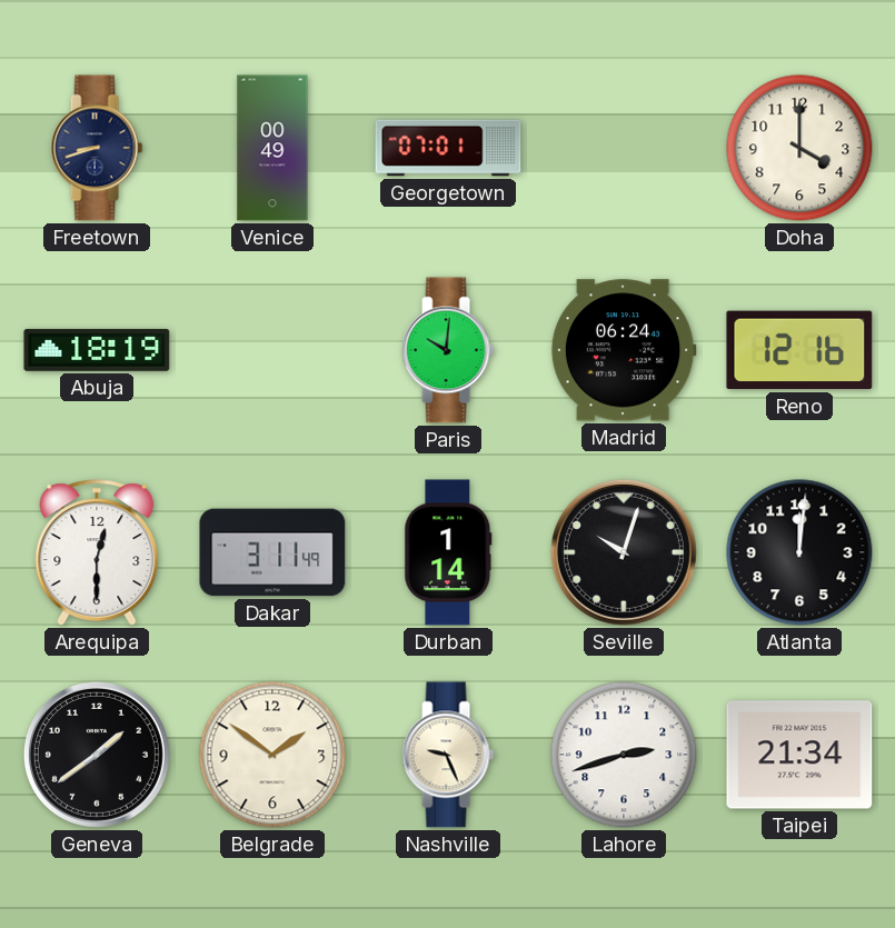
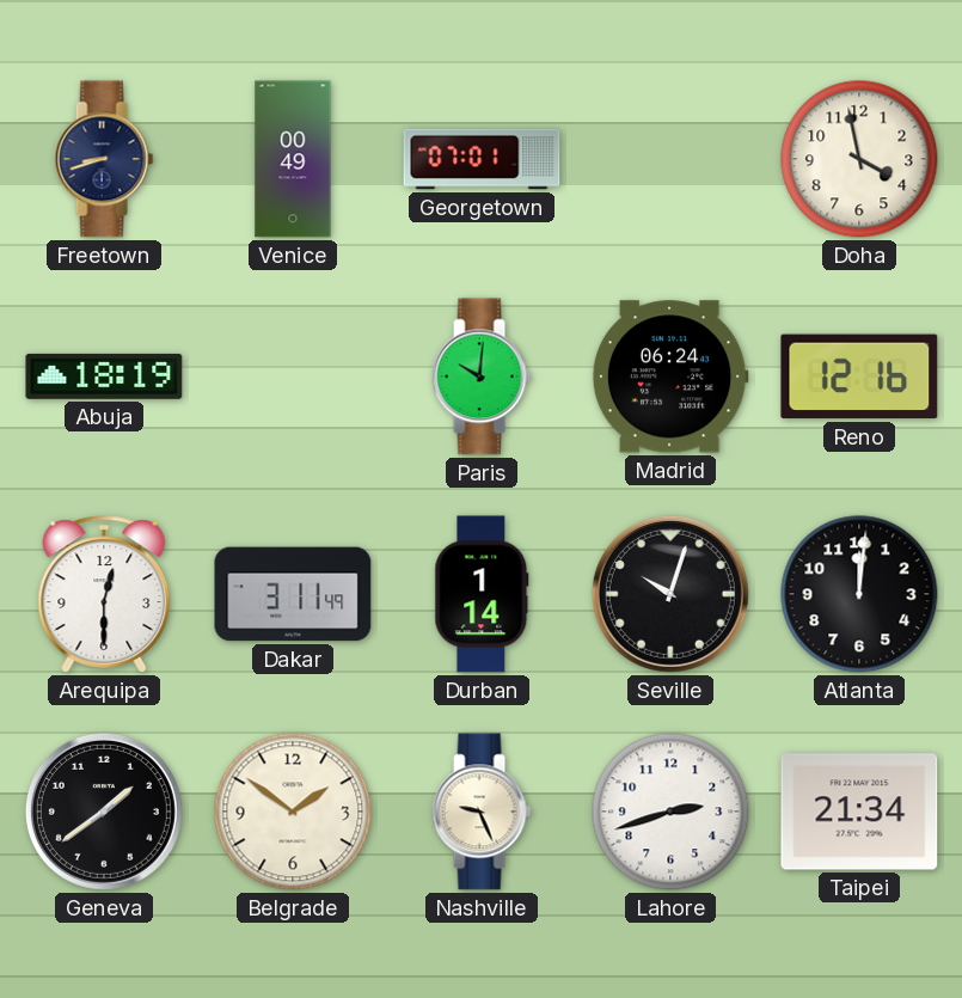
Doha: 4:00 -> 3:58
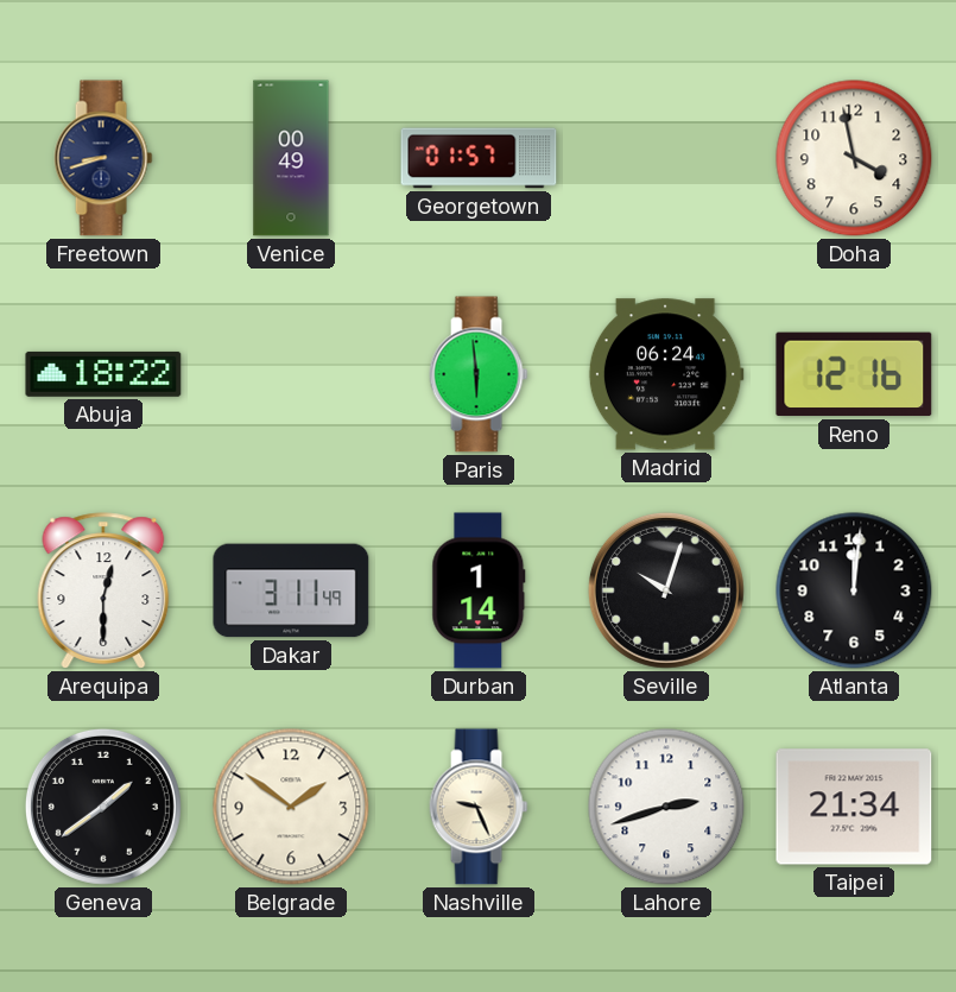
Georgetown: 07:01 -> 01:57
Abuja: 18:19 -> 18:22
Paris: 10:01 -> 5:59
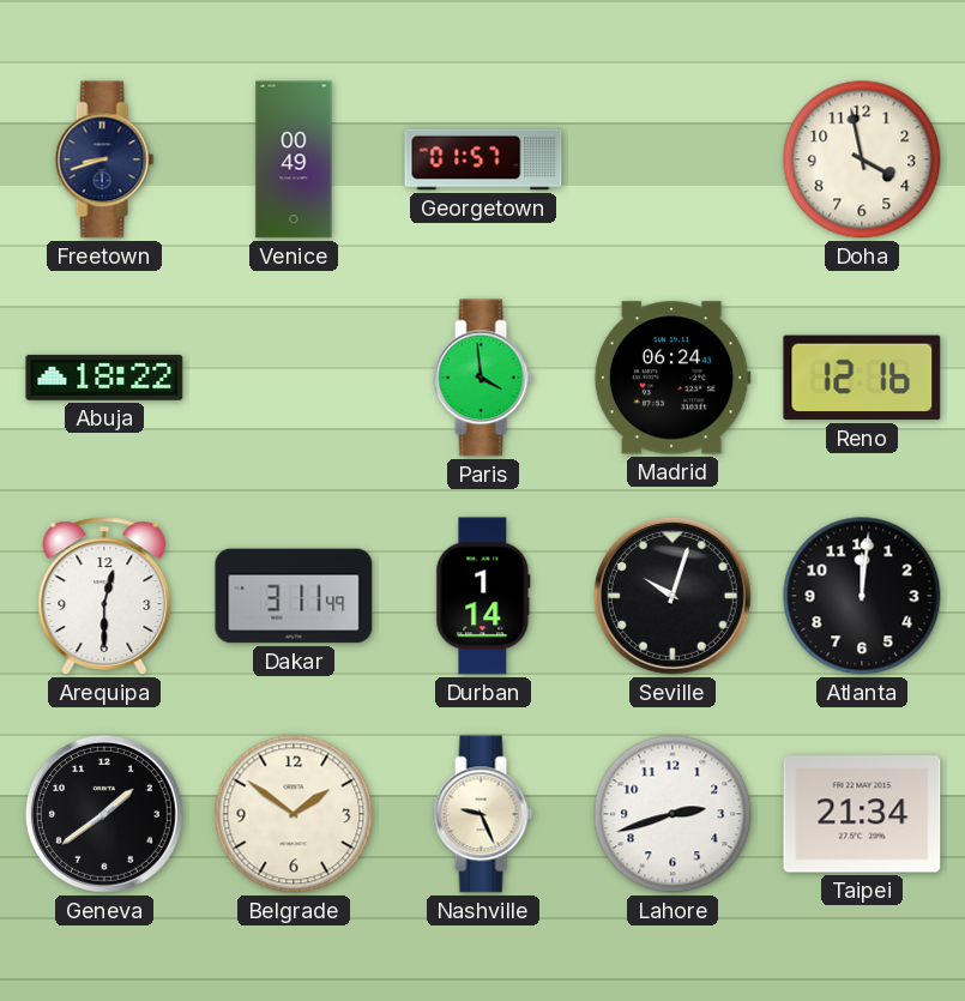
Paris: 5:59 -> 3:59
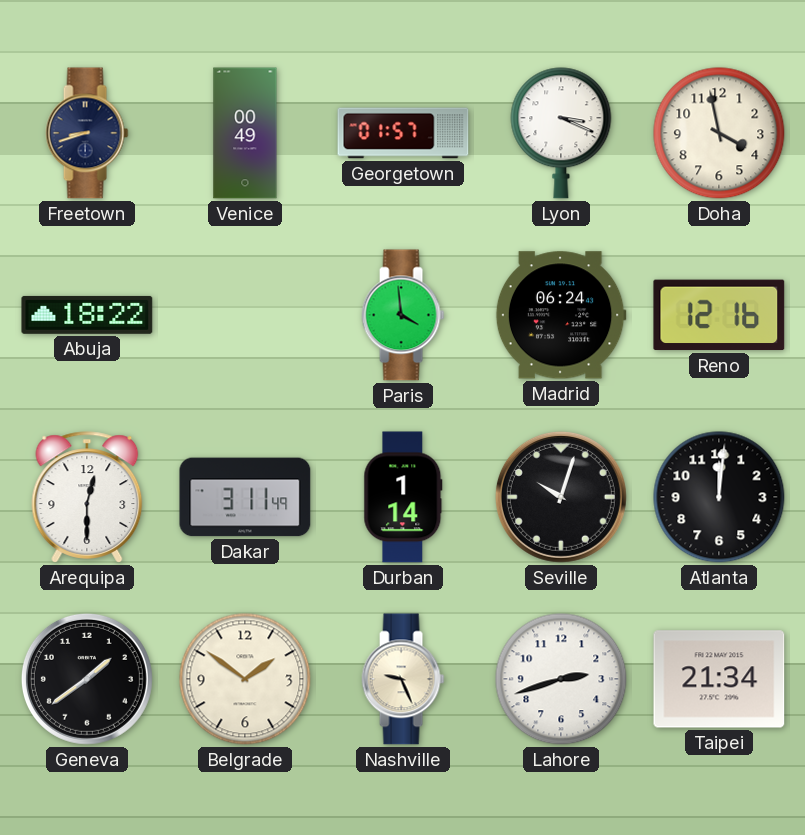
Lyon: none -> 3:19
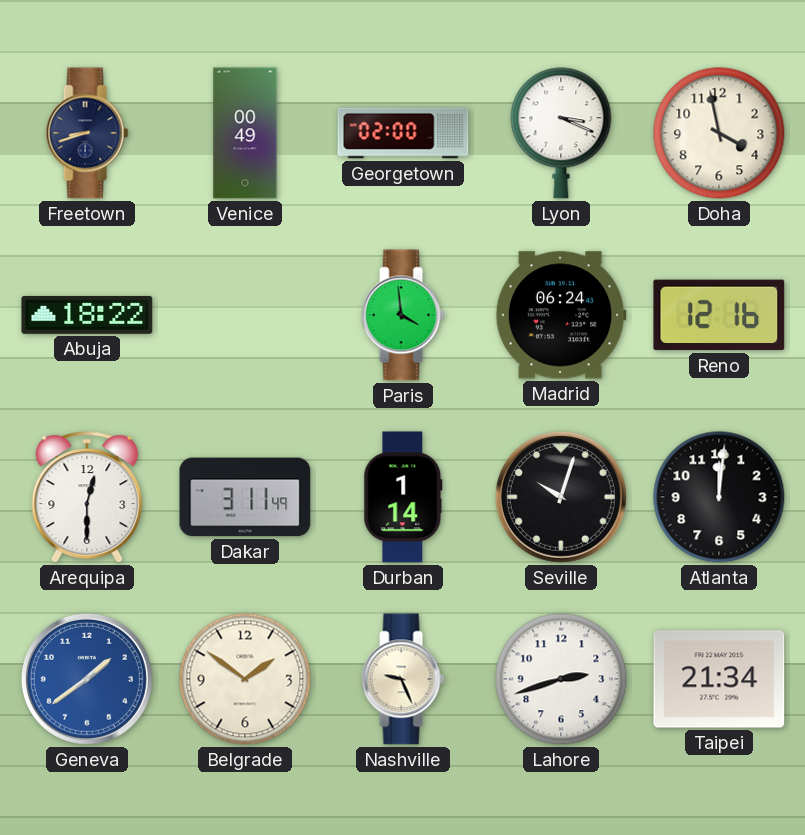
Georgetown: 01:57 -> 02:00
Geneva dial: black -> blue
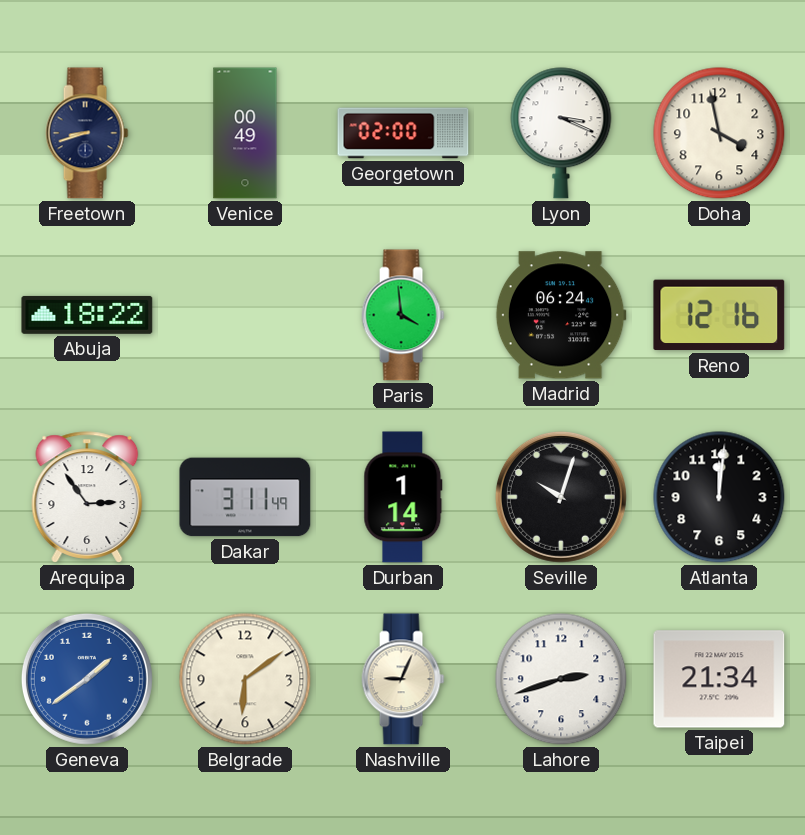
Arequipa: 12:30 -> 2:54
Belgrade: 1:51 -> 6:09
Nashville: 9:26 -> 9:04
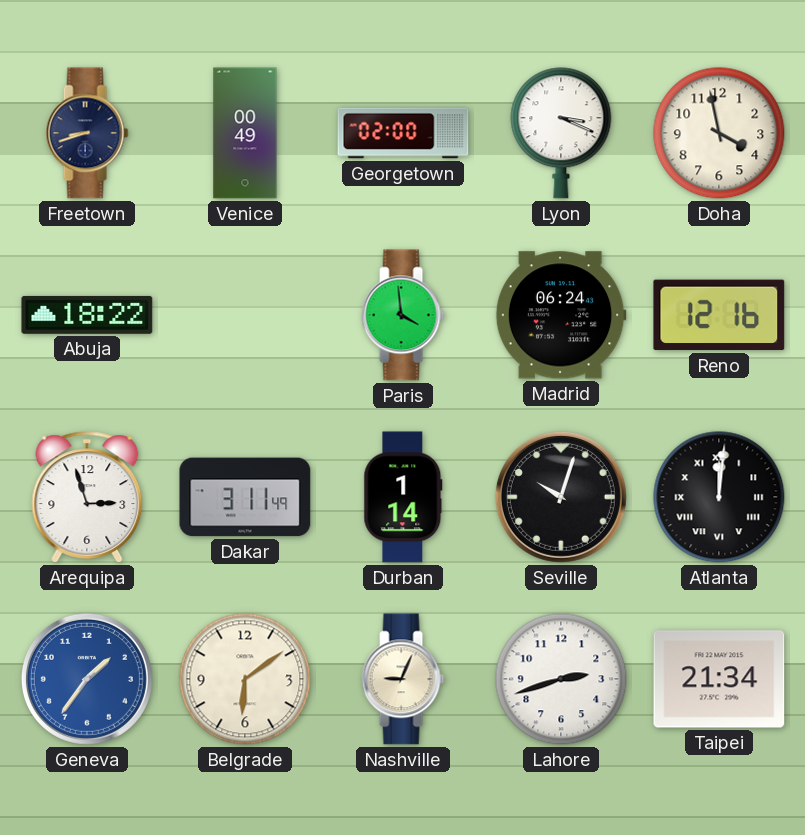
Arequipa: 2:54 -> 2:57
Atlanta numerals: Arabic -> Roman
Geneva: 1:39 -> 1:36
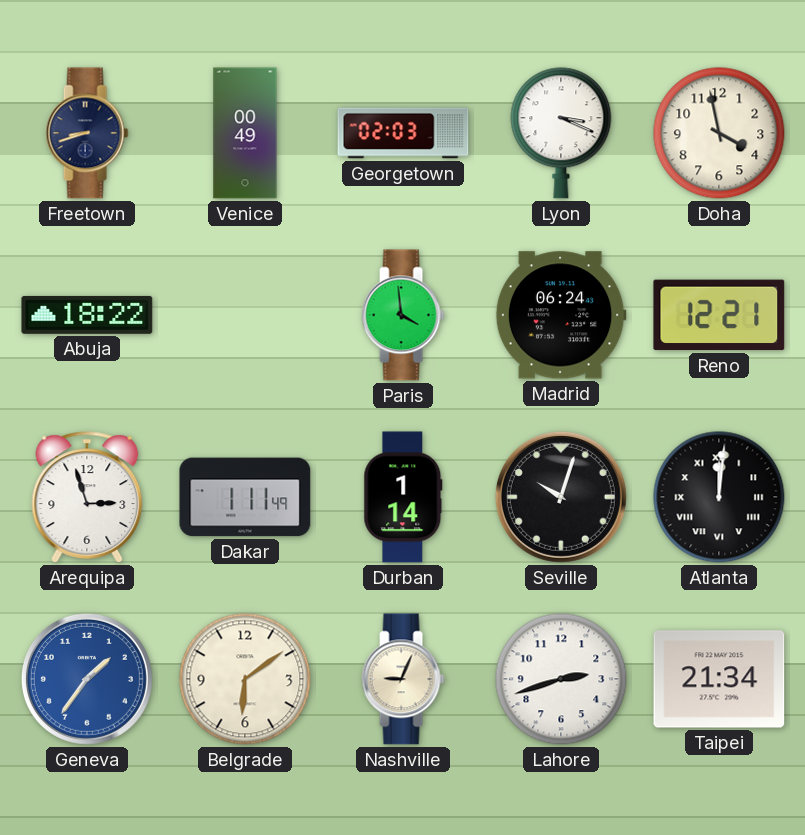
Georgetown: 02:00 -> 02:03
Reno: 12:16 -> 12:21
Dakar: 3:11 -> 1:11
